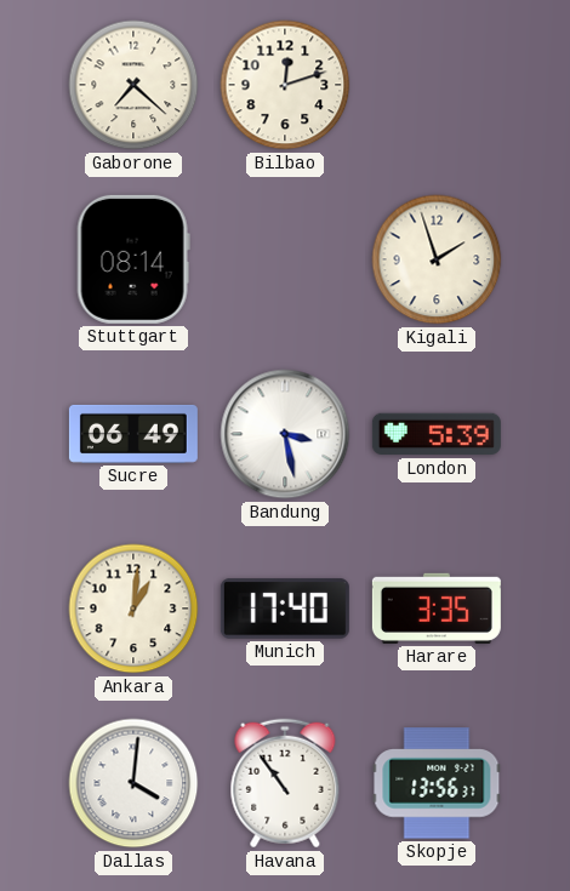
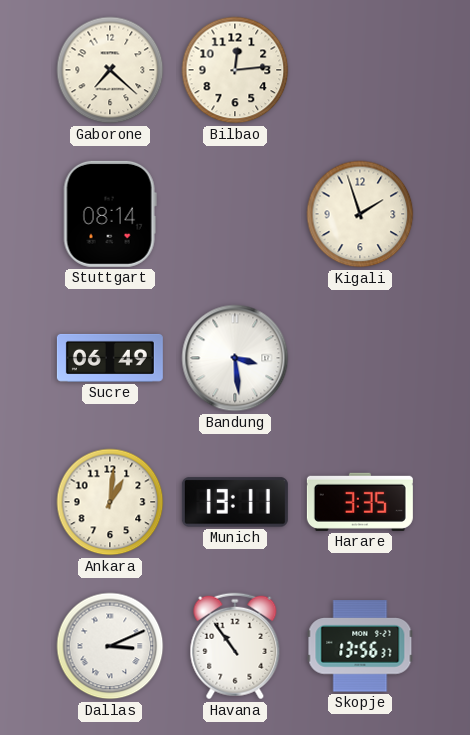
Bilbao: 12:12 -> 12:14
Bandung: 3:28 -> 3:29
London: 5:39 -> none
Munich: 17:40 -> 13:11
Dallas: 4:01 -> 3:11
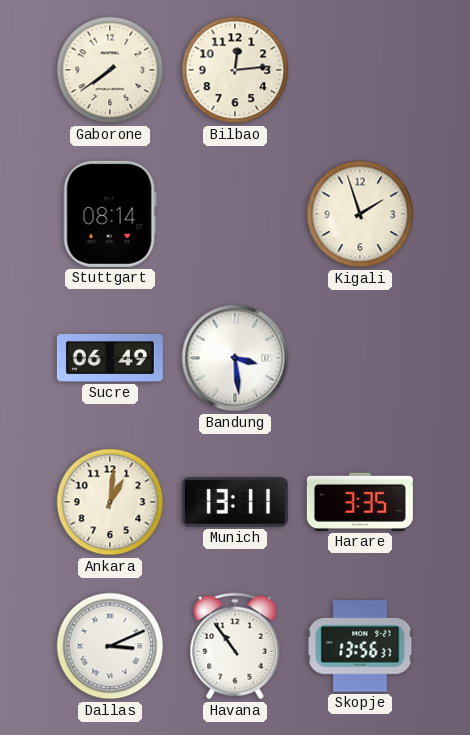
Gaborone: 7:22 -> 7:39
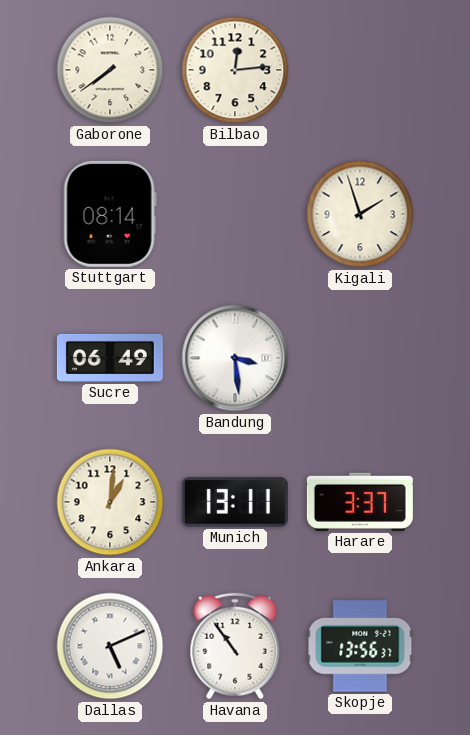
Harare: 3:35 -> 3:37
Dallas: 3:11 -> 5:11
